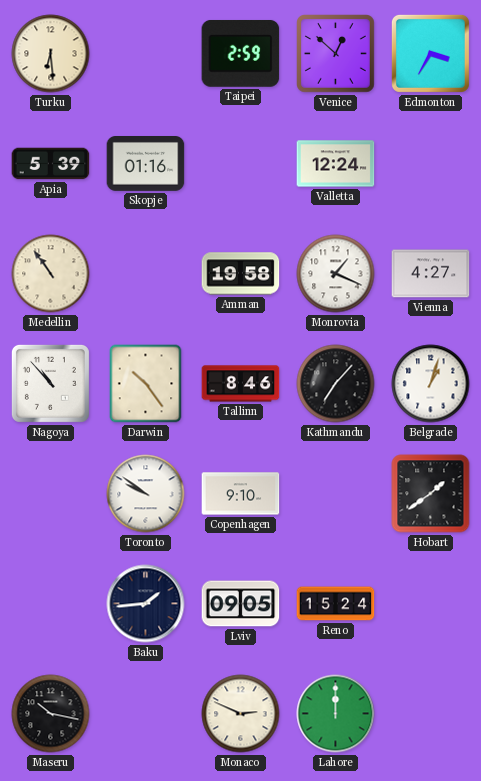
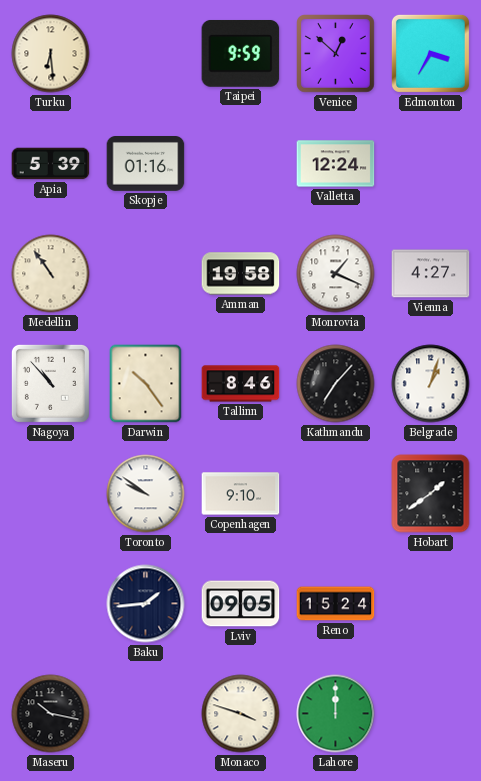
Taipei: 2:59 -> 9:59
Monaco: 2:49 -> 3:48
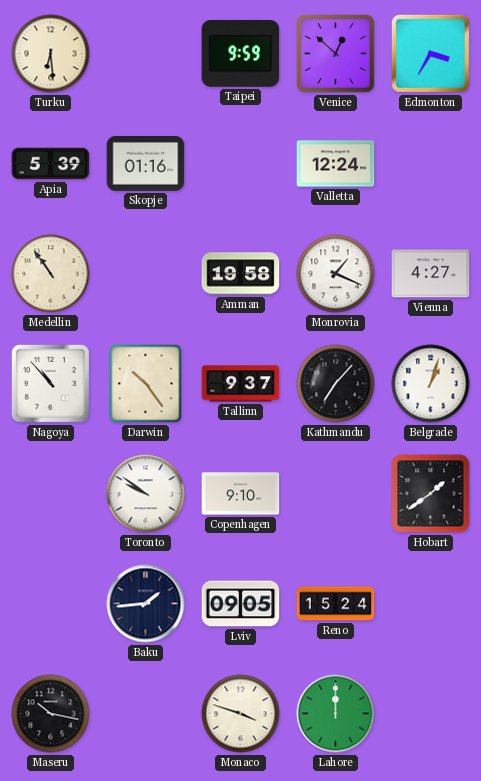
Tallinn: 8:46 -> 9:37
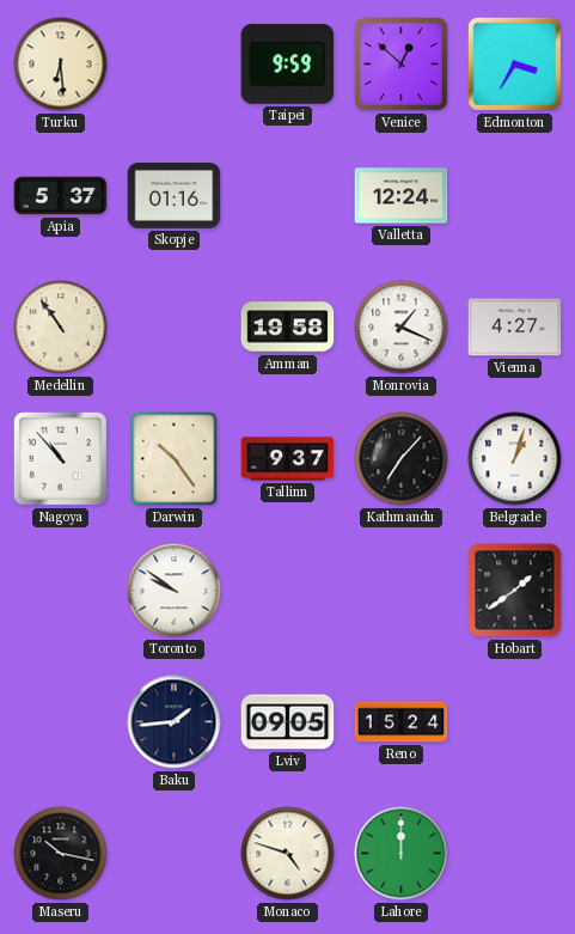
Apia: 5:39 -> 5:37
Copenhagen: 9:10 -> none
Monaco: 3:48 -> 4:48
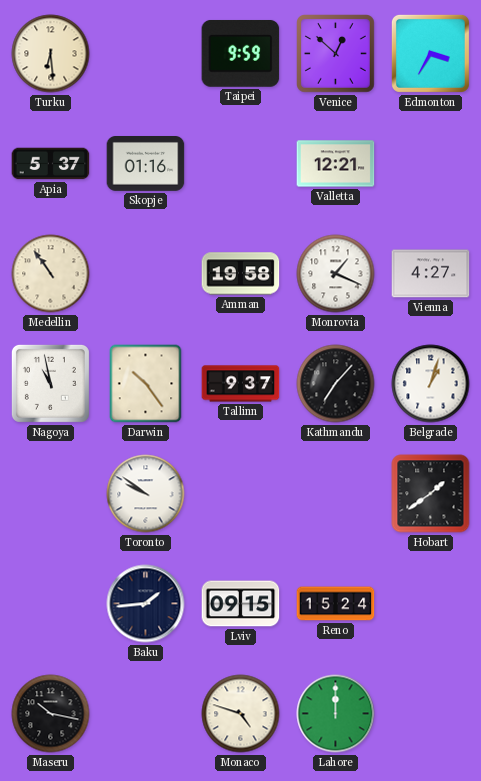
Valletta: 12:24 -> 12:21
Nagoya: 10:53 -> 10:58
Lviv: 09:05 -> 09:15
